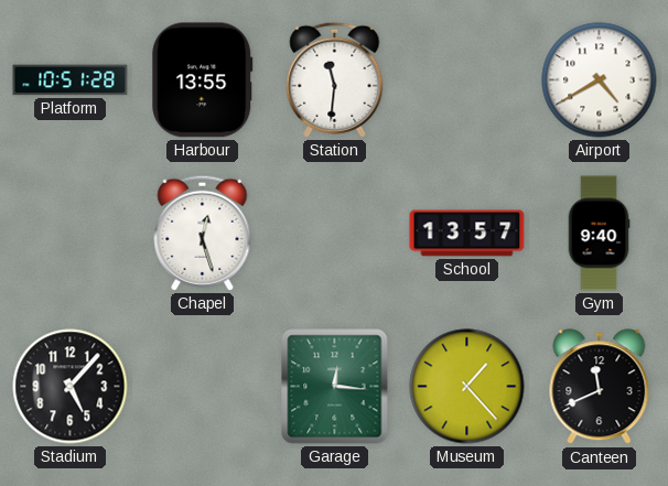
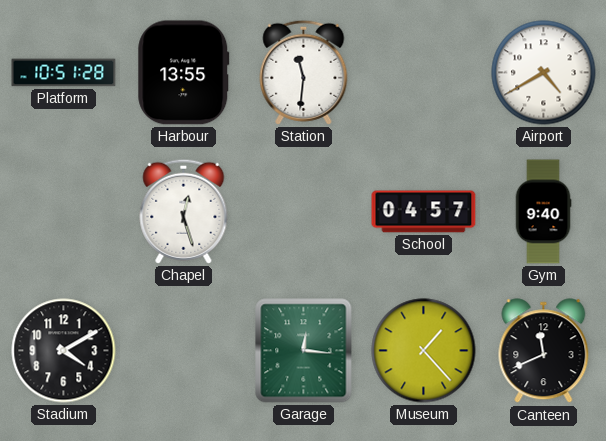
School: 13:57 -> 04:57
Stadium: 5:07 -> 4:10
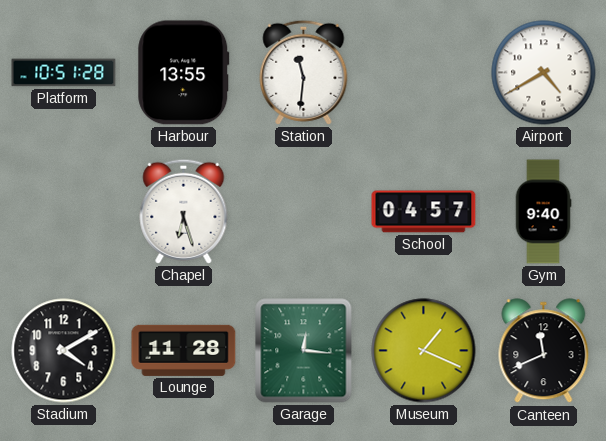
Chapel: 12:27 -> 6:27
Lounge: none -> 11:28
Museum: 1:23 -> 1:19
